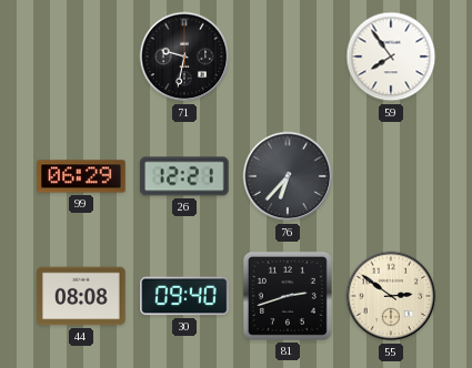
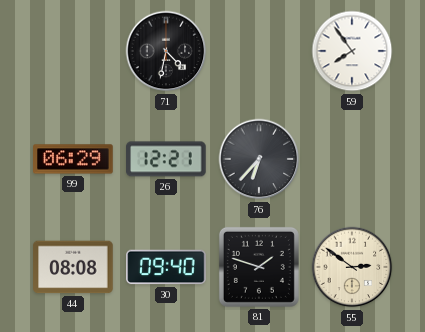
71: 9:32 -> 4:32
81: 2:42 -> 1:48
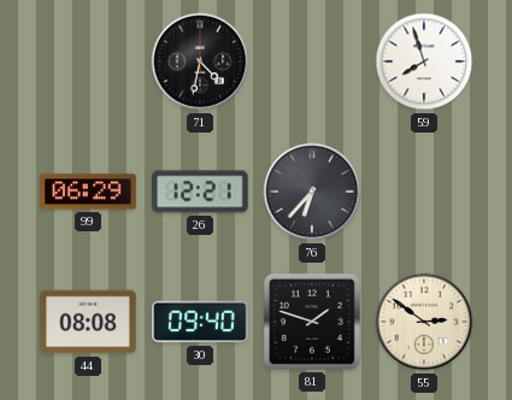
59: 7:54 -> 7:57
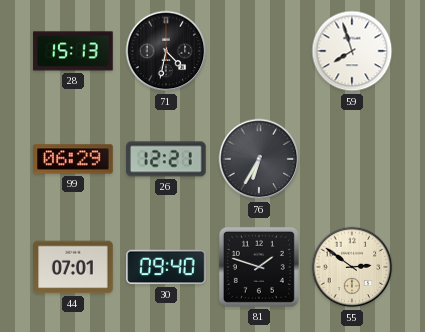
28: none -> 15:13
76: 6:37 -> 6:35
44: 08:08 -> 07:01
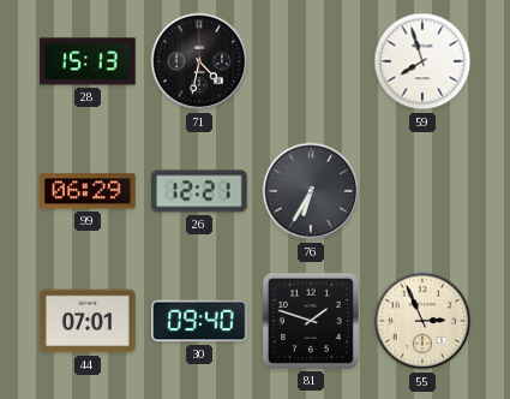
55: 2:51 -> 2:56
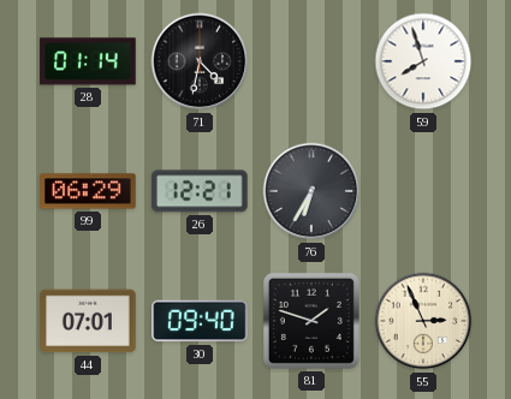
28: 15:13 -> 01:14
